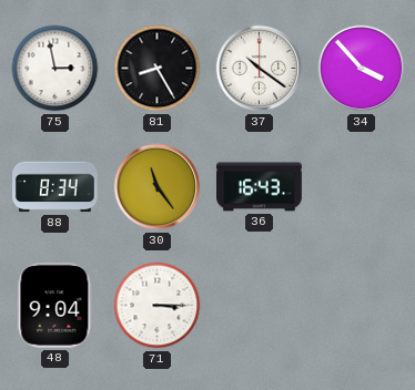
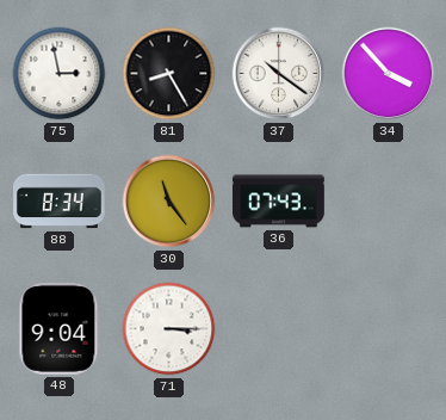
36: 16:43 -> 07:43
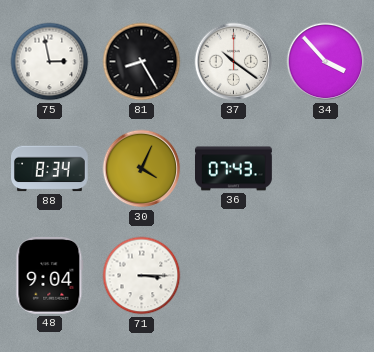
30: 11:24 -> 4:04
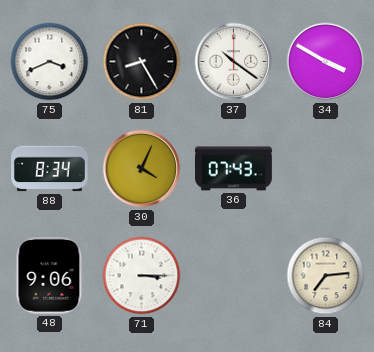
75: 2:58 -> 3:41
34: 3:53 -> 3:50
48: 9:04 -> 9:06
84: none -> 7:14
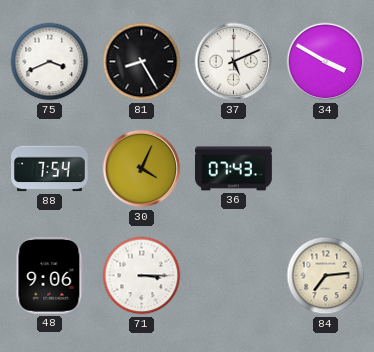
37: 10:21 -> 5:11
88: 8:34 -> 7:54
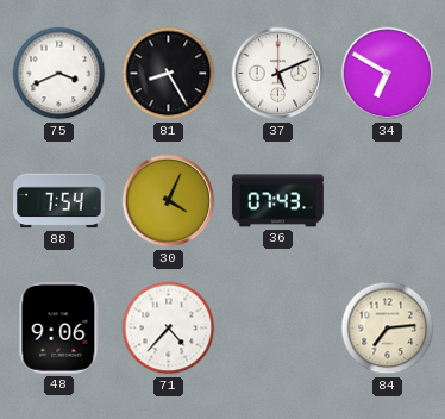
34: 3:50 -> 6:50
71: 3:15 -> 4:37
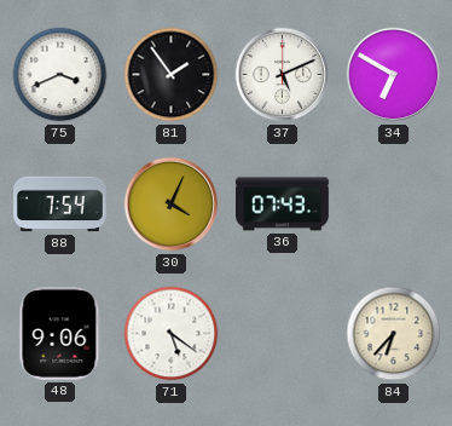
81: 8:25 -> 1:54
71: 4:37 -> 5:21
84: 7:14 -> 6:37
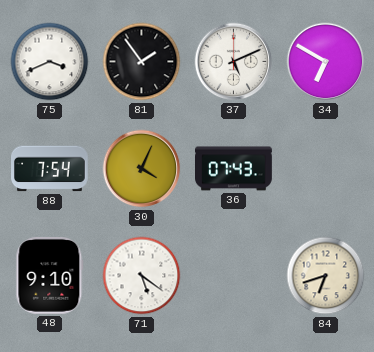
48: 9:06 -> 9:10
84: 6:37 -> 6:42
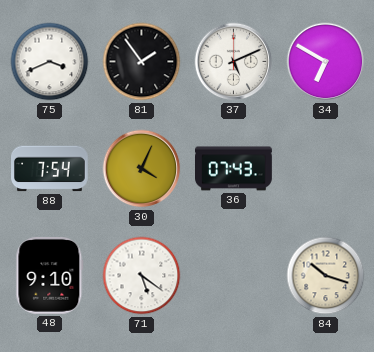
84: 6:42 -> 10:18
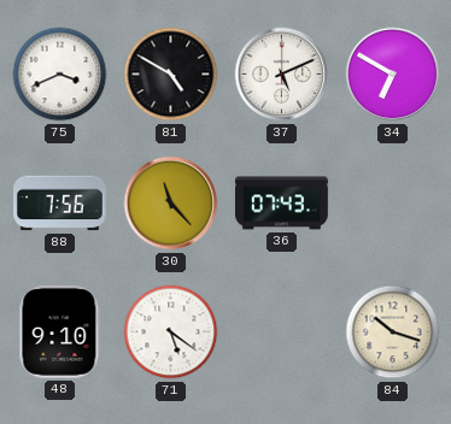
81: 1:54 -> 4:50
88: 7:54 -> 7:56
30: 4:04 -> 11:23
